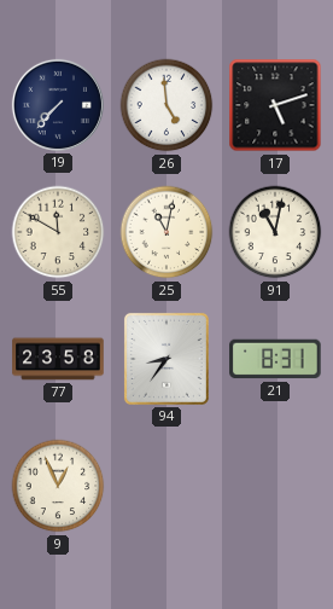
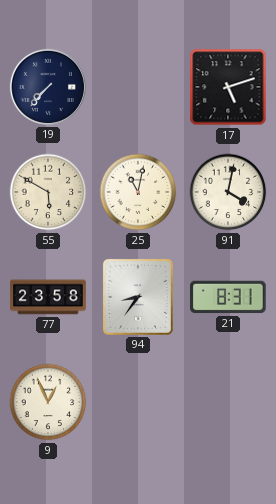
26: 4:59 -> none
55: 11:50 -> 5:50
91: 11:02 -> 4:02
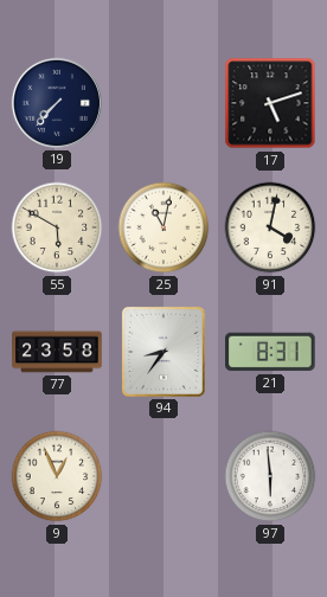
97: none -> 5:59
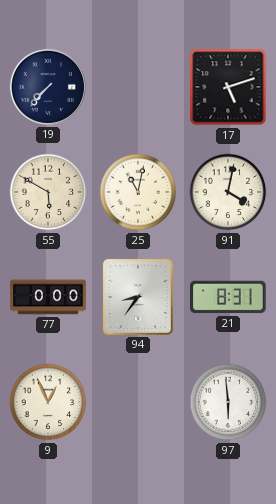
77: 23:58 -> 0:00
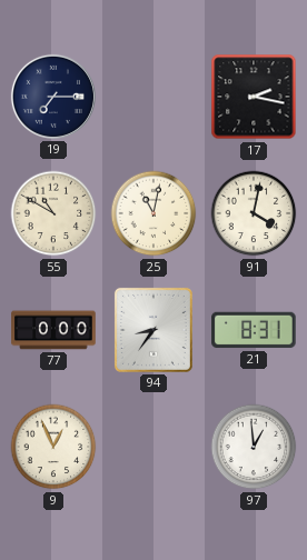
19: 7:37 -> 7:15
17: 5:12 -> 2:17
55: 5:50 -> 10:50
97: 5:59 -> 12:59
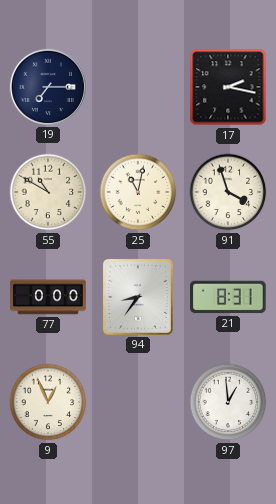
91: 4:02 -> 3:57
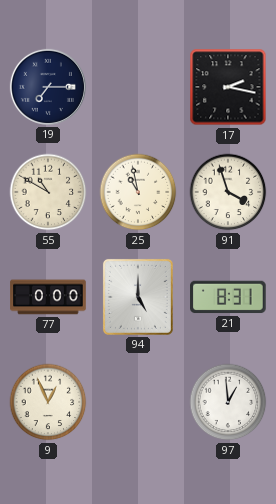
25: 11:02 -> 10:58
94: 8:36 -> 5:00
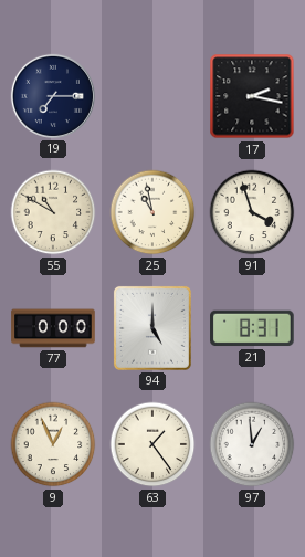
63: none -> 1:24
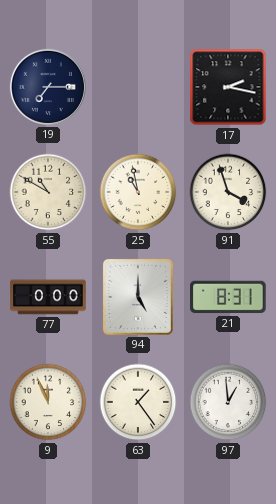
9: 12:56 -> 11:56
